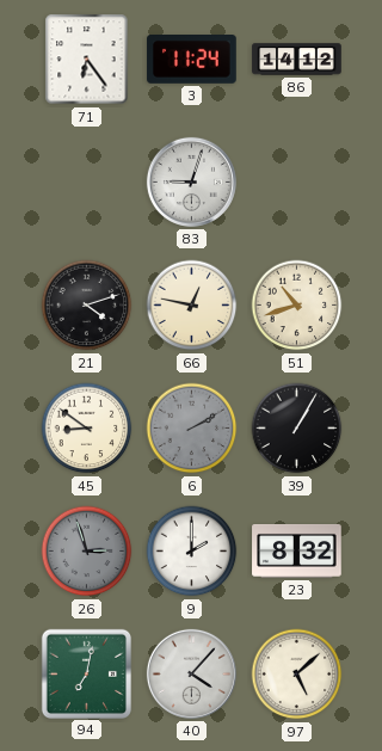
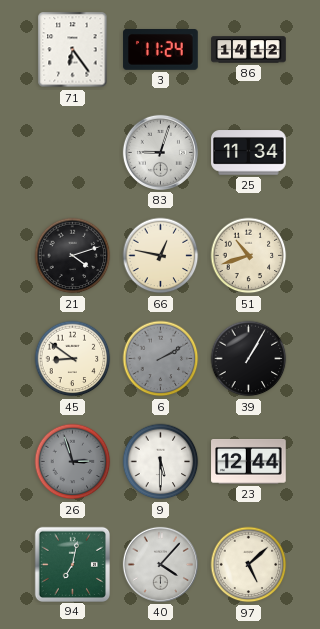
25: none -> 11:34
9: 2:00 -> 5:30
23: 8:32 -> 12:44
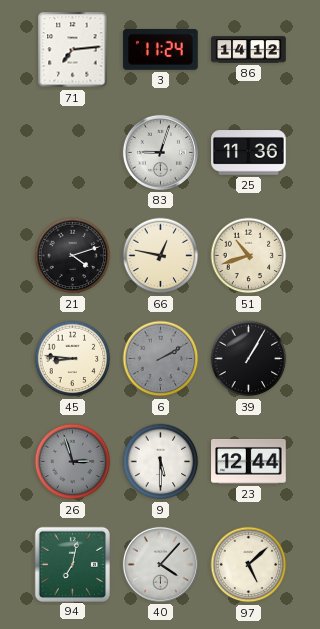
71: 6:24 -> 7:14
25: 11:34 -> 11:36
45: 8:51 -> 8:46
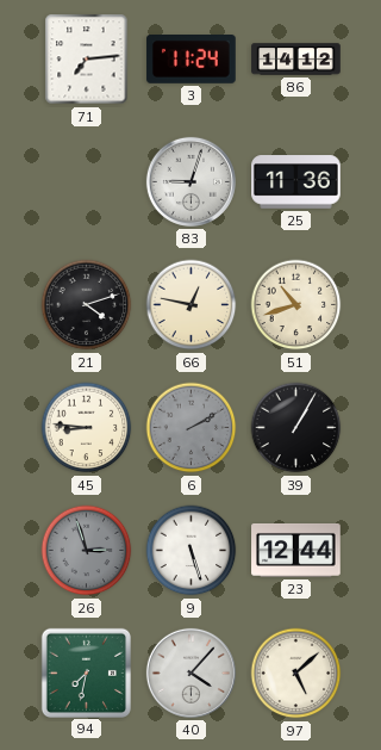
9: 5:30 -> 5:27
94: 7:02 -> 7:32
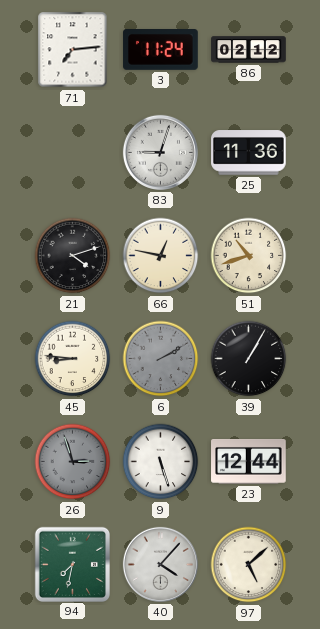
86: 14:12 -> 02:12
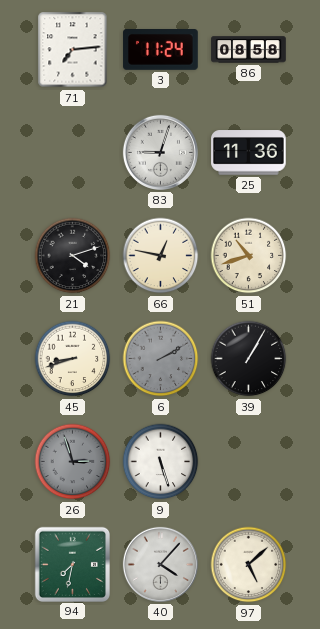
86: 02:12 -> 08:58
45: 8:46 -> 8:42
23: 12:44 -> none
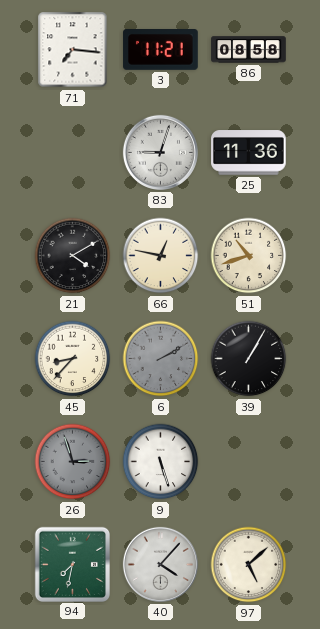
71: 7:14 -> 7:16
3: 11:24 -> 11:21
21: 4:12 -> 4:10
45: 8:42 -> 8:37
